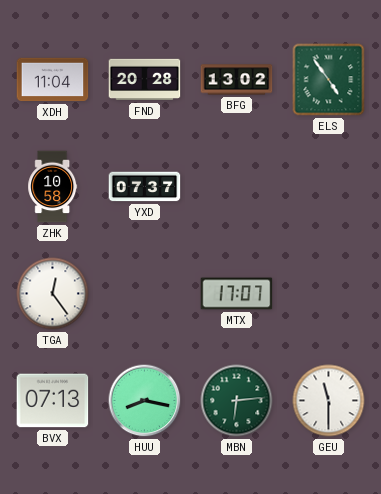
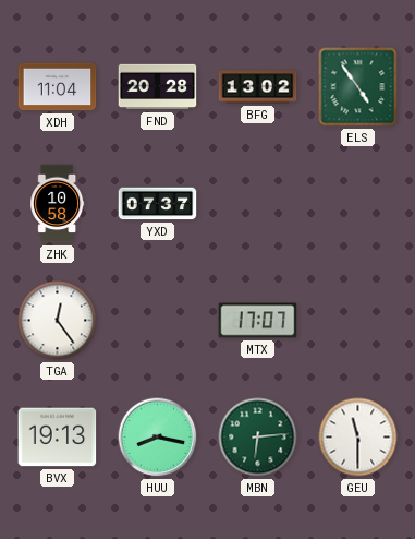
BVX: 07:13 -> 19:13
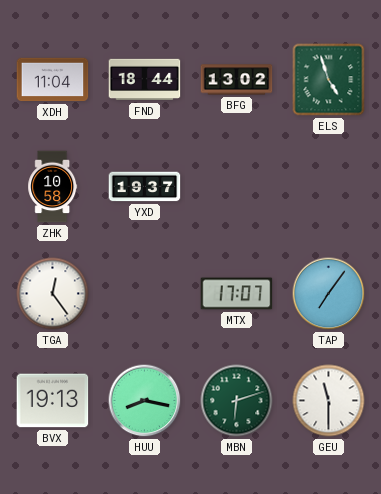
FND: 20:28 -> 18:44
ELS: 4:54 -> 4:57
YXD: 07:37 -> 19:37
TAP: none -> 7:06
MBN: 6:14 -> 6:12
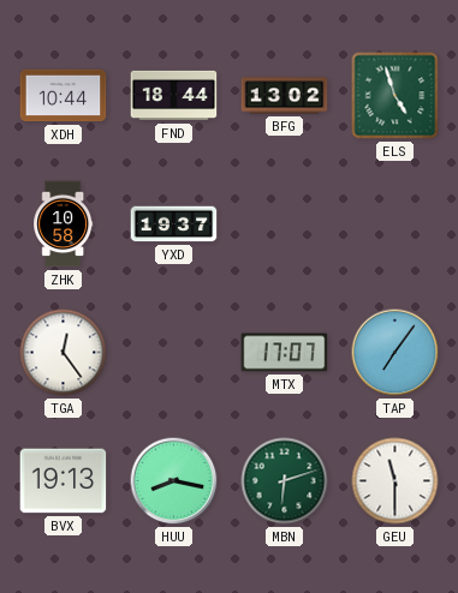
XDH: 11:04 -> 10:44
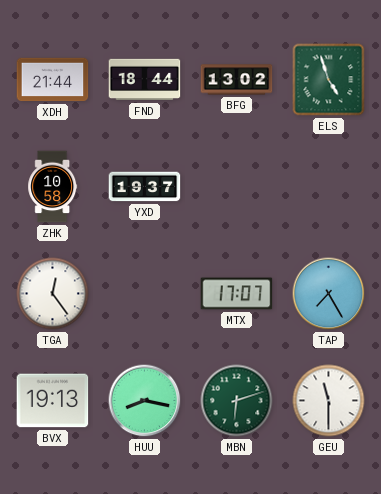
XDH: 10:44 -> 21:44
TAP: 7:06 -> 7:25
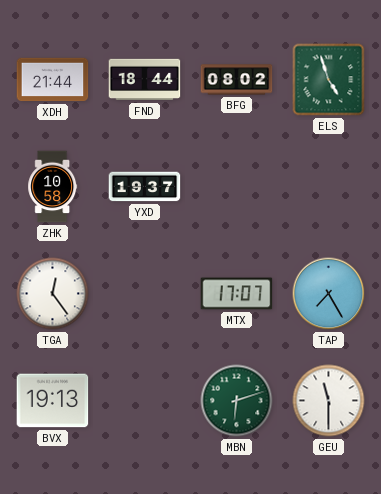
BFG: 13:02 -> 08:02
HUU: 8:17 -> none
